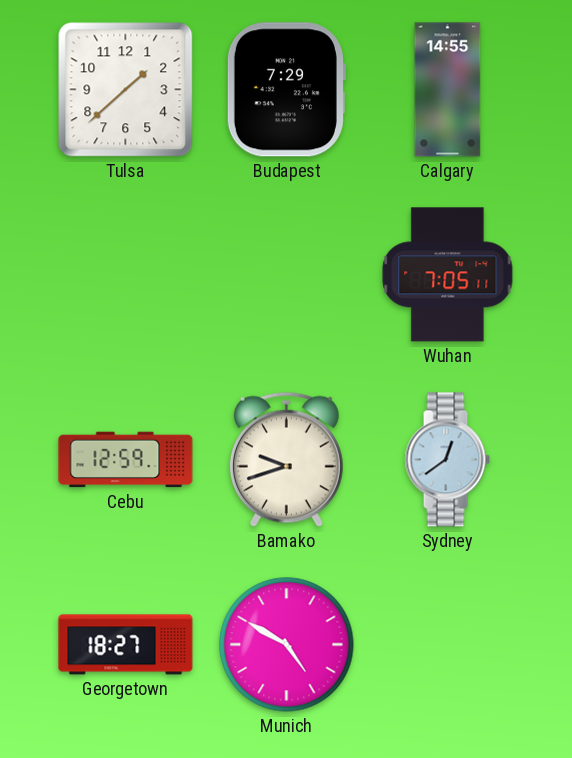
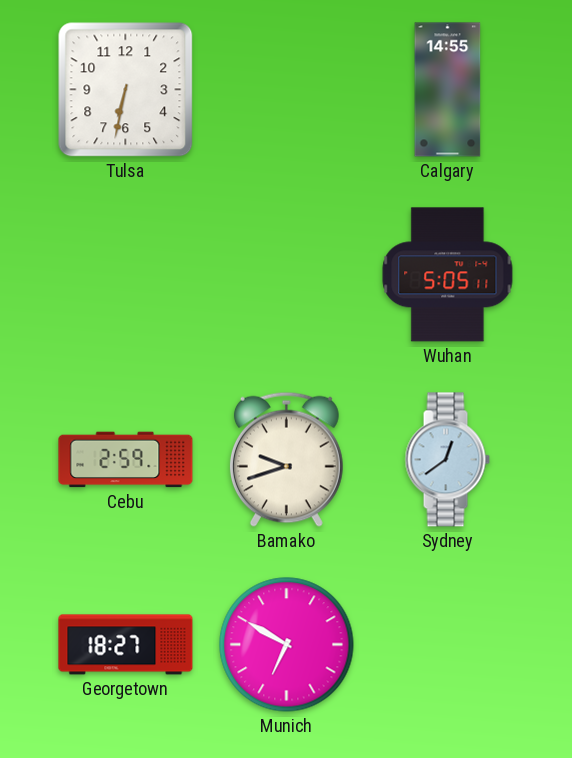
Tulsa: 1:38 -> 6:32
Budapest: 7:29 -> none
Wuhan: 7:05 -> 5:05
Cebu: 12:59 -> 2:59
Munich: 4:50 -> 6:50
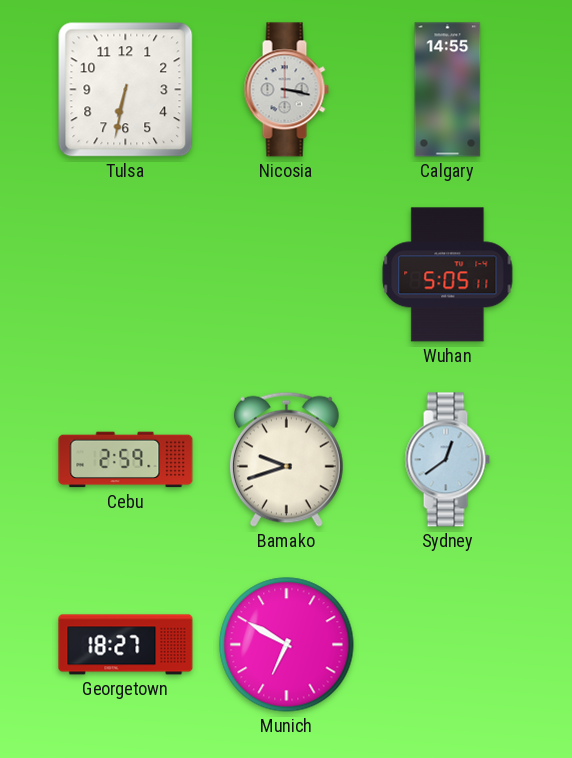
Nicosia: none -> 3:17
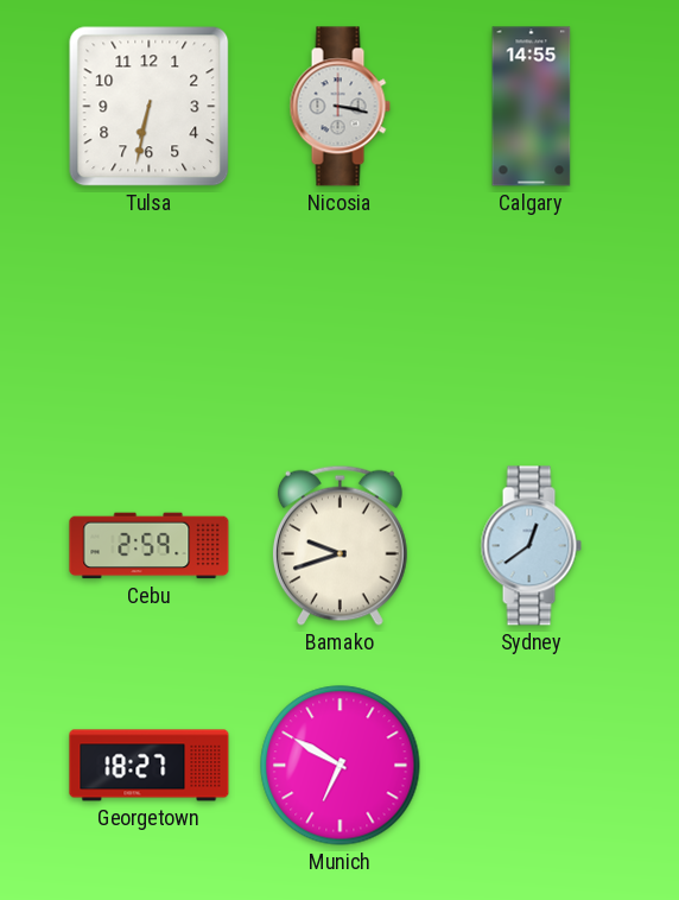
Wuhan: 5:05 -> none
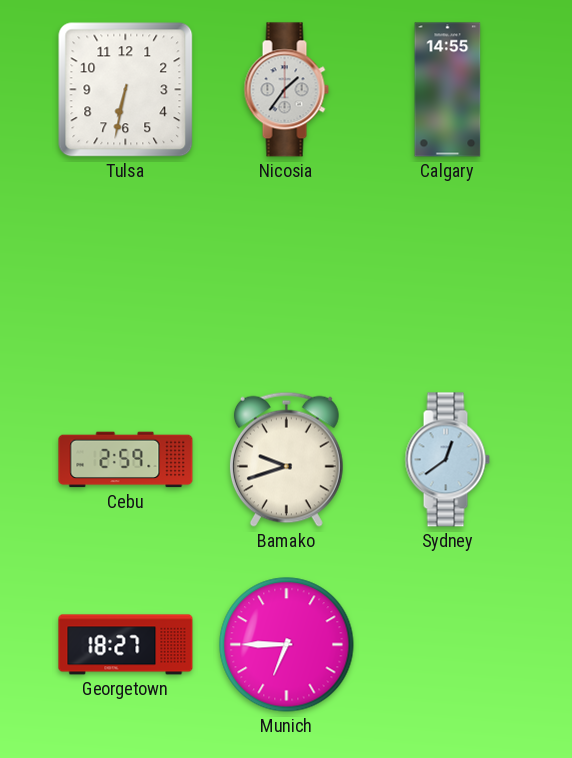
Nicosia: 3:17 -> 1:36
Munich: 6:50 -> 6:45
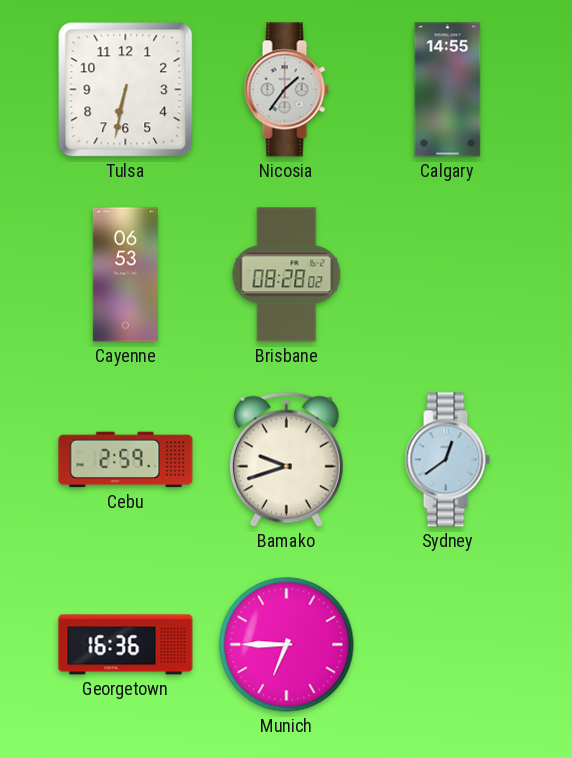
Cayenne: none -> 06:53
Brisbane: none -> 08:28
Georgetown: 18:27 -> 16:36
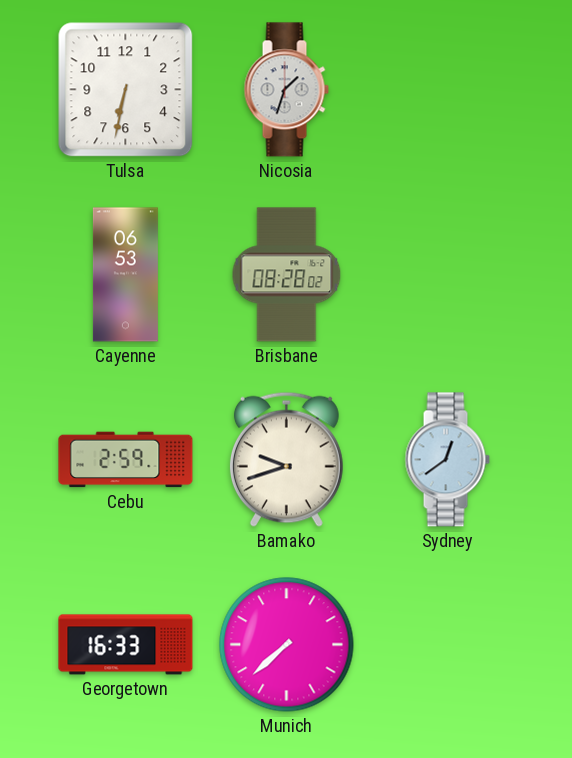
Nicosia: 1:36 -> 1:33
Calgary: 14:55 -> none
Georgetown: 16:36 -> 16:33
Munich: 6:45 -> 7:38
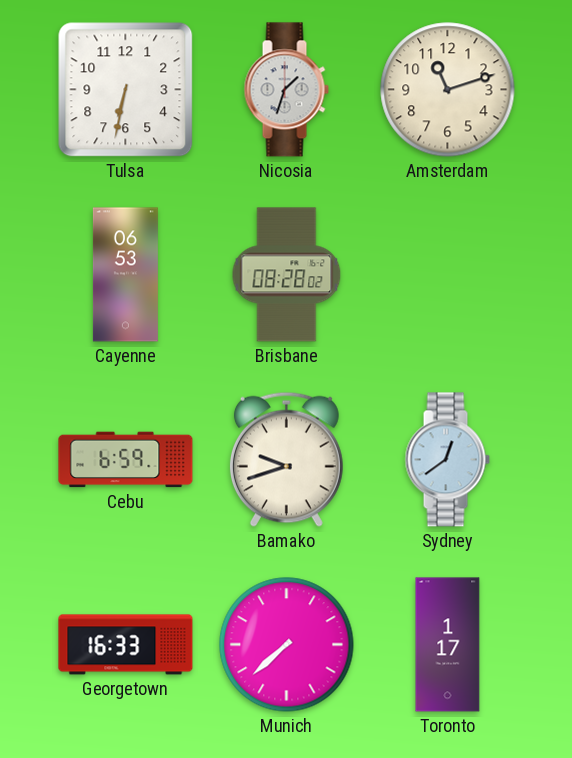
Amsterdam: none -> 11:12
Cebu: 2:59 -> 6:59
Toronto: none -> 1:17
